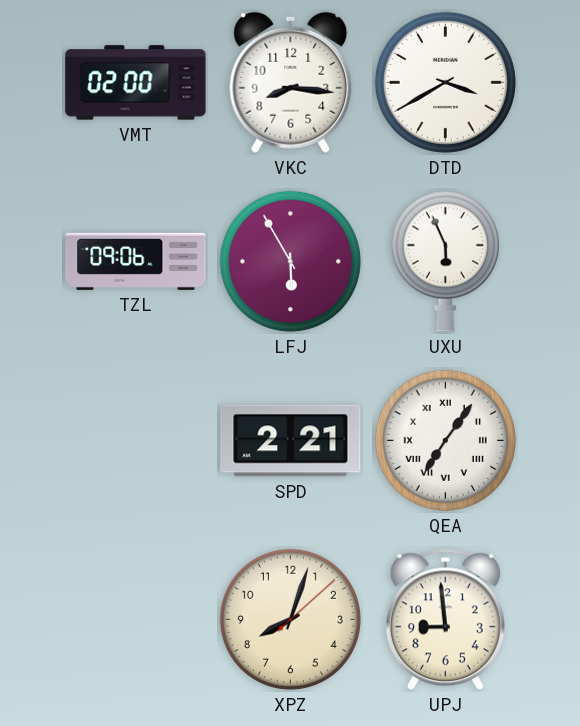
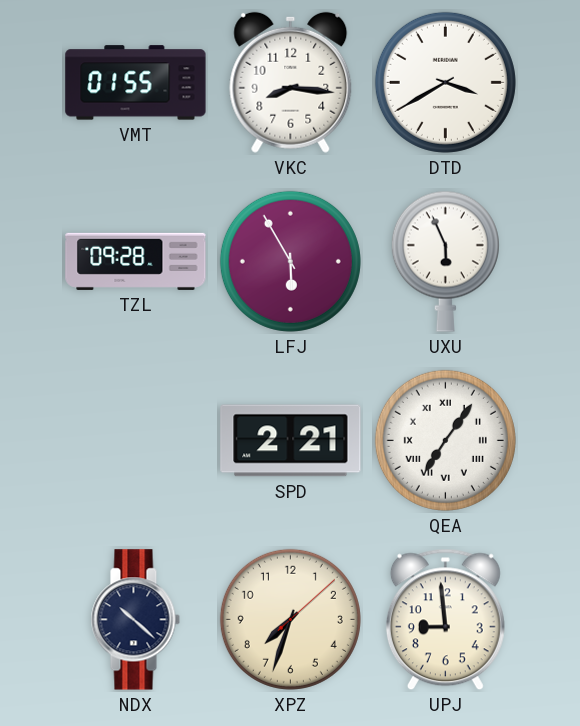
VMT: 02:00 -> 01:55
TZL: 09:06 -> 09:28
NDX: none -> 10:22
XPZ: 8:03 -> 7:33
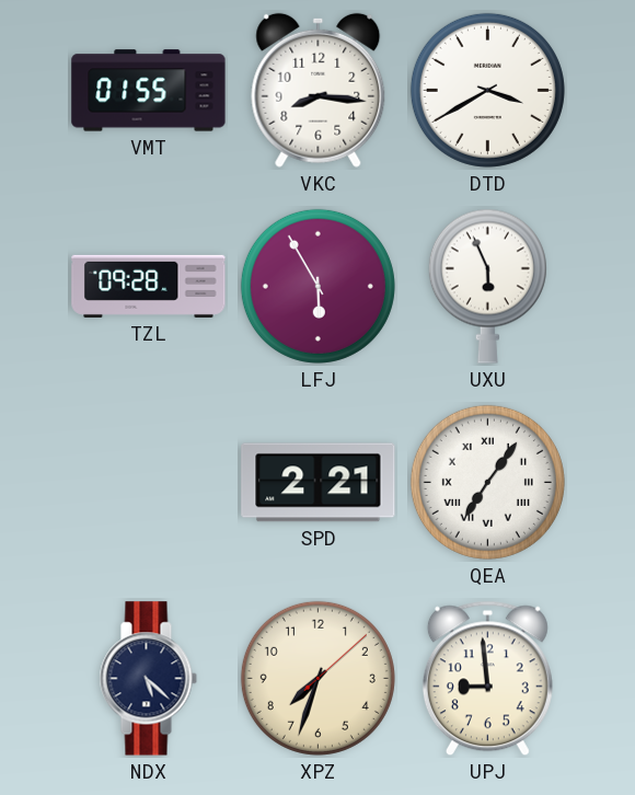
NDX: 10:22 -> 5:22
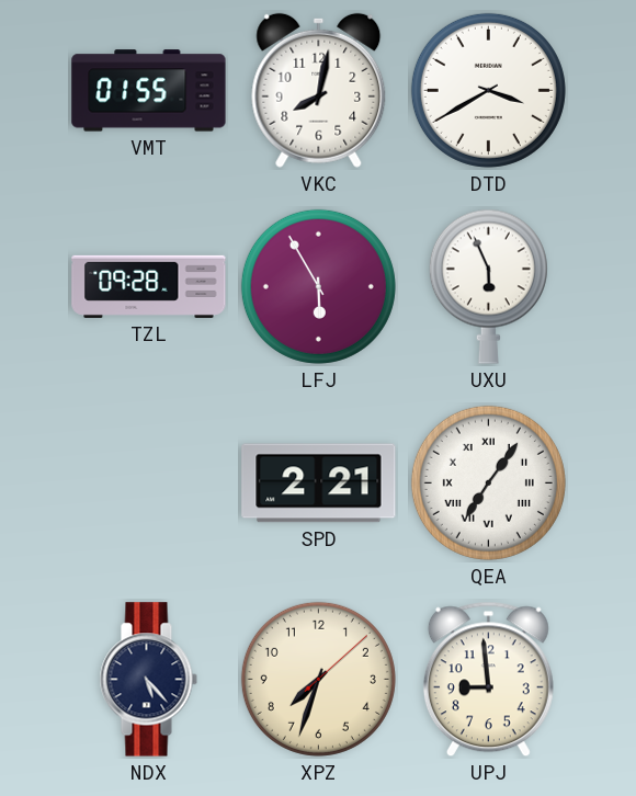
VKC: 8:16 -> 8:02
NDX: 5:22 -> 5:23
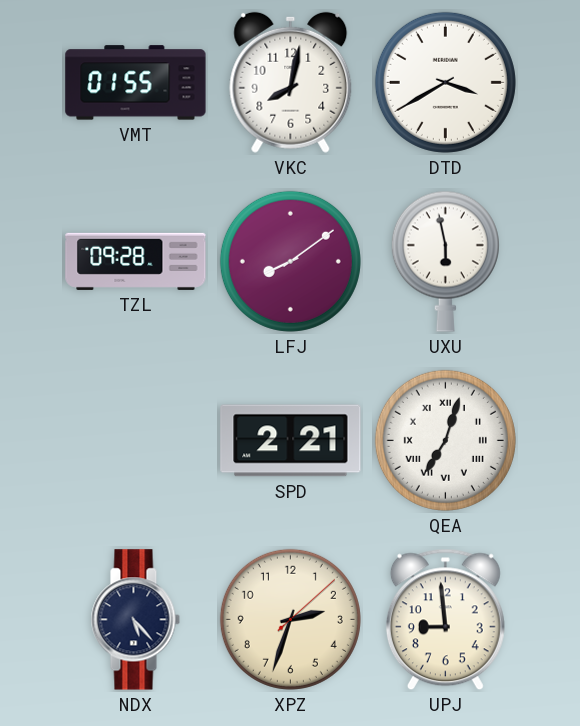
LFJ: 5:55 -> 8:09
UXU: 5:56 -> 5:58
QEA: 7:06 -> 7:03
XPZ: 7:33 -> 2:33
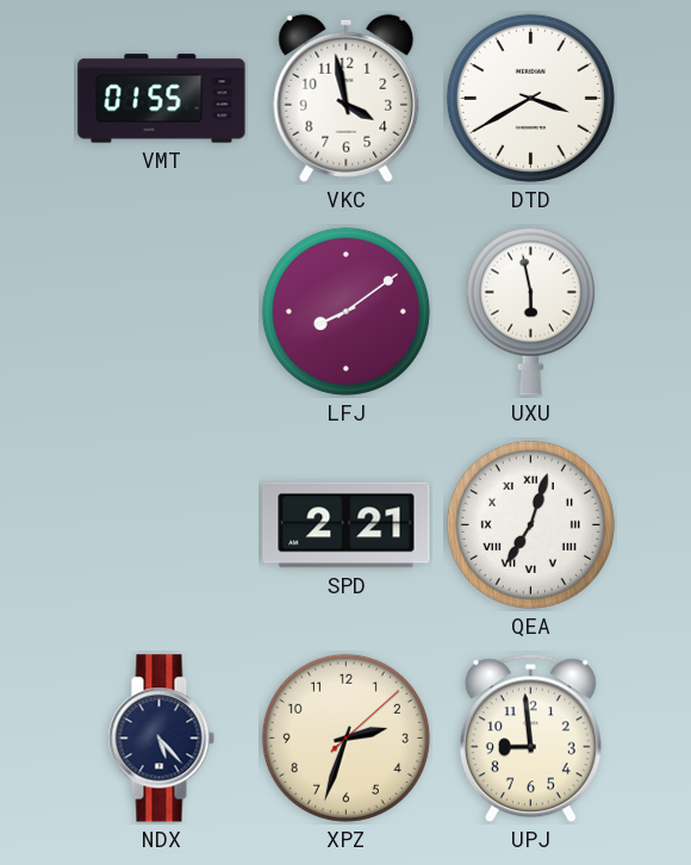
VKC: 8:02 -> 3:58
TZL: 09:28 -> none
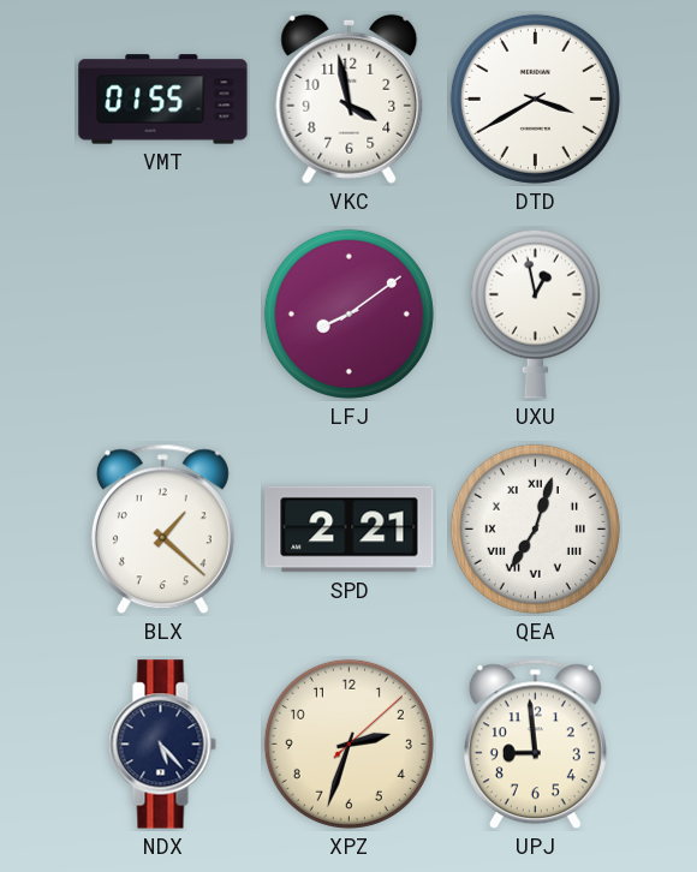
UXU: 5:58 -> 12:58
BLX: none -> 1:22
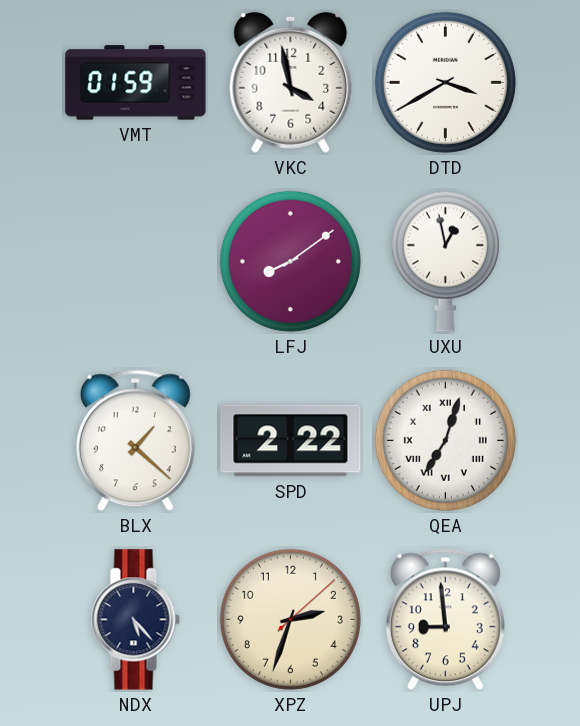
VMT: 01:55 -> 01:59
SPD: 2:21 -> 2:22
